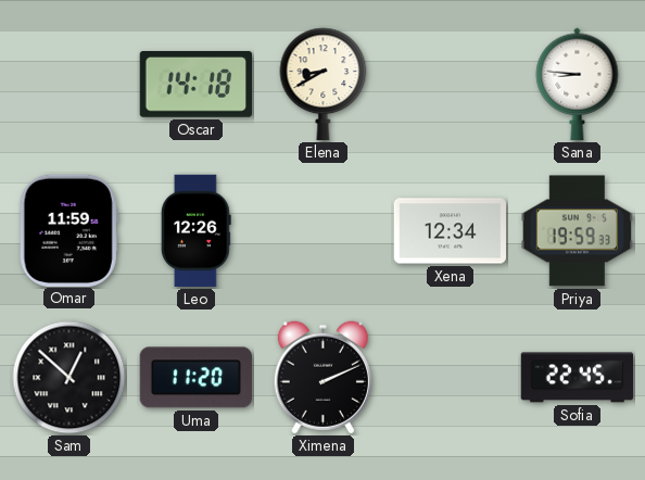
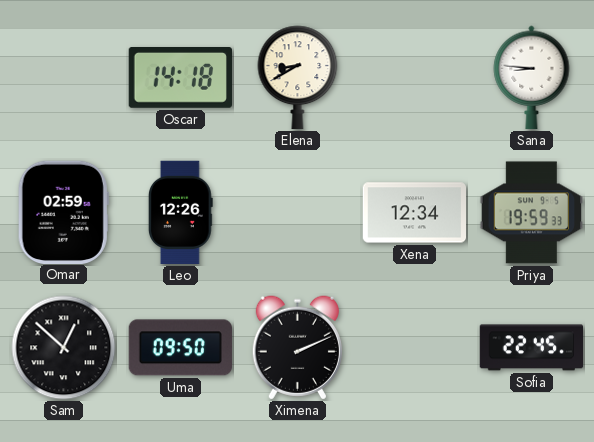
Omar: 11:59 -> 02:59
Uma: 11:20 -> 09:50
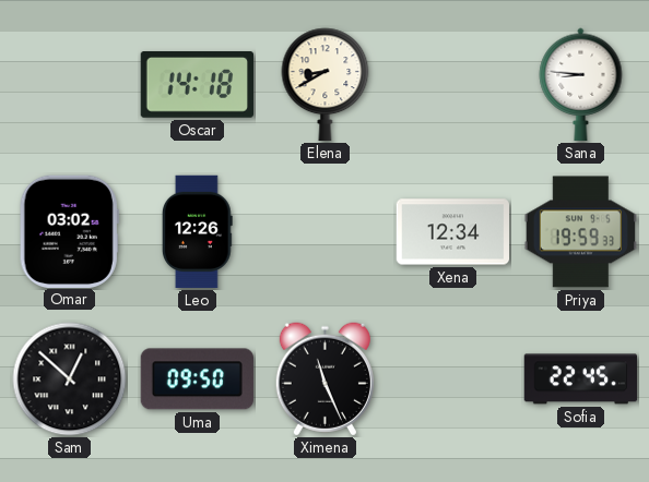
Omar: 02:59 -> 03:02
Ximena: 2:11 -> 11:26
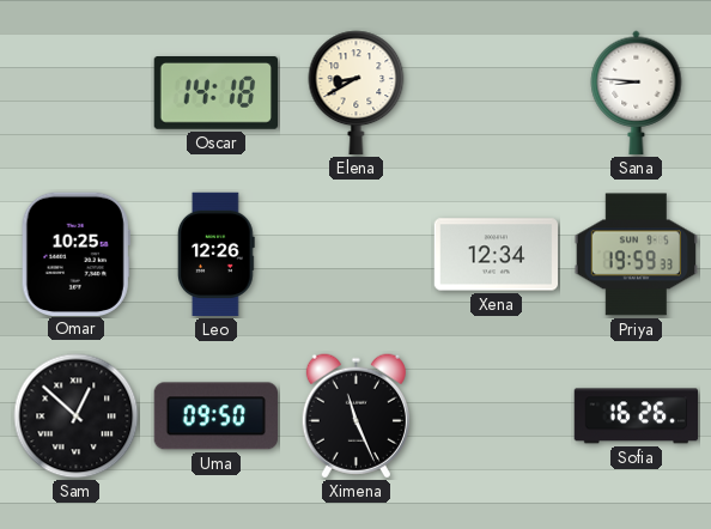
Omar: 03:02 -> 10:25
Sofia: 22:45 -> 16:26
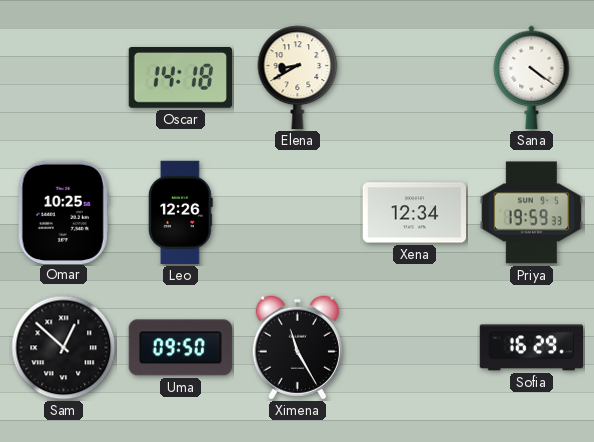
Sana: 8:46 -> 4:21
Ximena: 11:26 -> 11:25
Sofia: 16:26 -> 16:29
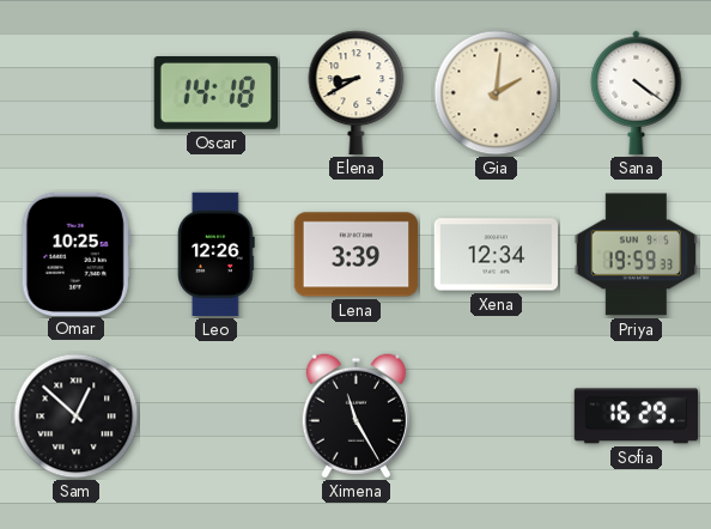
Gia: none -> 2:01
Lena: none -> 3:39
Uma: 09:50 -> none
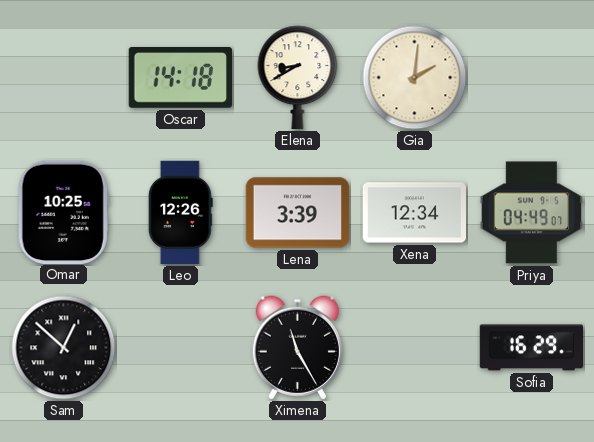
Sana: 4:21 -> none
Priya: 19:59 -> 04:49
